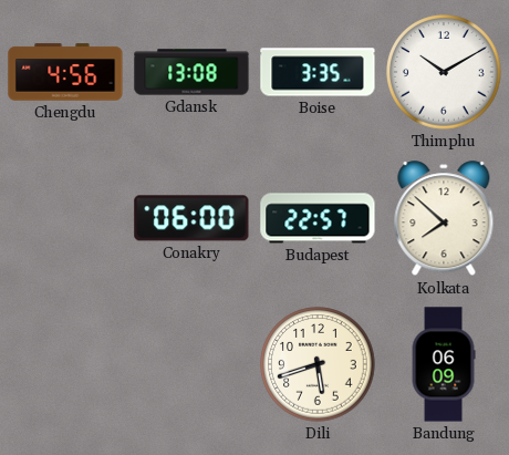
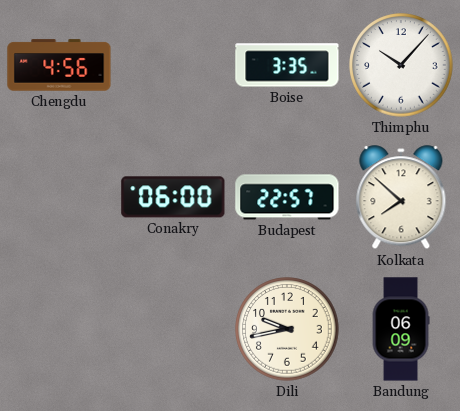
Gdansk: 13:08 -> none
Thimphu: 10:10 -> 10:07
Dili: 5:42 -> 9:43
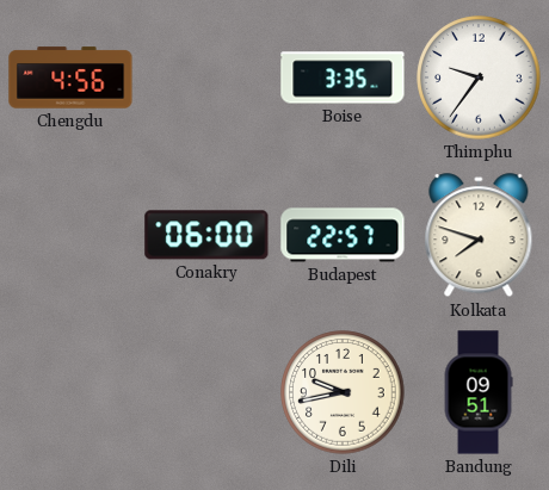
Thimphu: 10:07 -> 9:36
Kolkata: 7:52 -> 7:48
Bandung: 06:09 -> 09:51
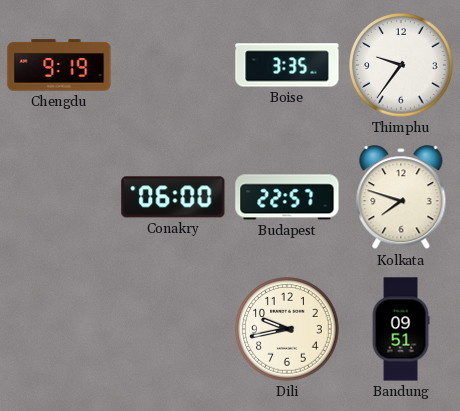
Chengdu: 4:56 -> 9:19
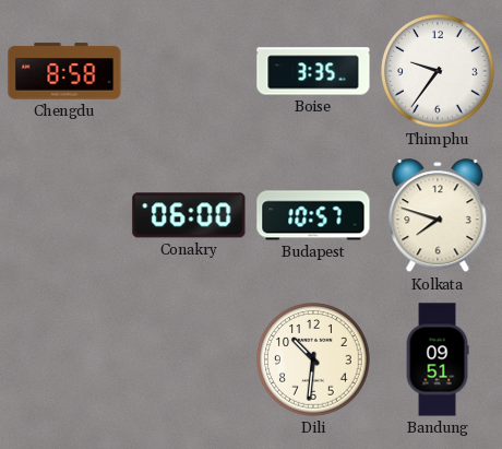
Chengdu: 9:19 -> 8:58
Budapest: 22:57 -> 10:57
Dili: 9:43 -> 10:31
